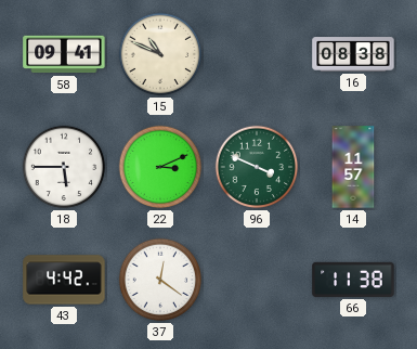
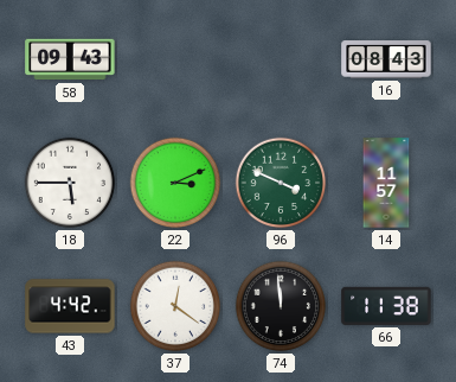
58: 09:41 -> 09:43
15: 10:49 -> none
16: 08:38 -> 08:43
74: none -> 11:59
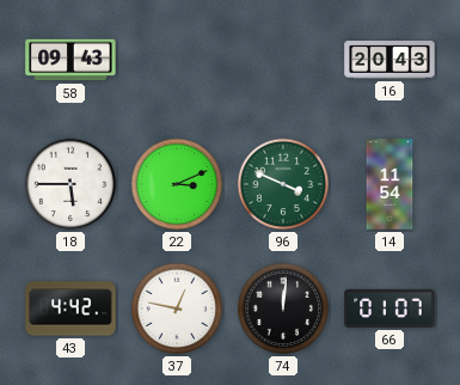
16: 08:43 -> 20:43
14: 11:57 -> 11:54
37: 12:21 -> 12:47
74: 11:59 -> 12:01
66: 11:38 -> 01:07
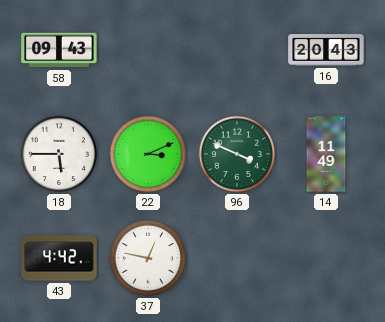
14: 11:54 -> 11:49
74: 12:01 -> none
66: 01:07 -> none
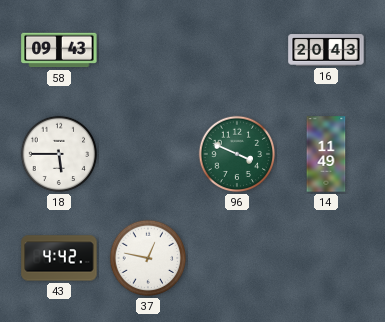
22: 3:11 -> none
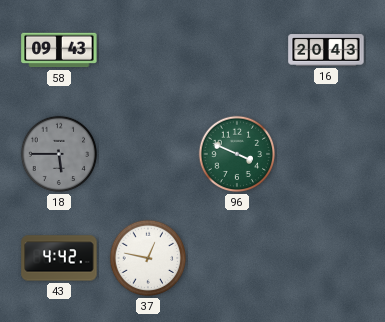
18 dial: white -> grey
14: 11:49 -> none
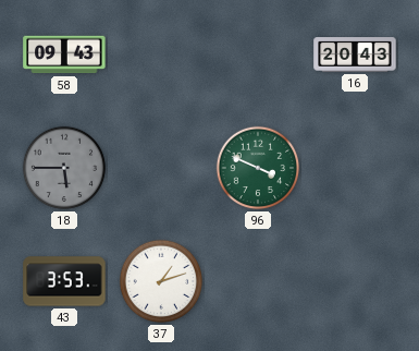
43: 4:42 -> 3:53
37: 12:47 -> 1:12
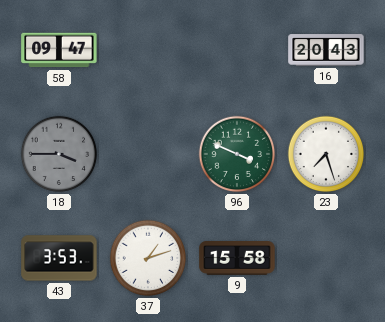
58: 09:43 -> 09:47
18: 5:45 -> 3:45
23: none -> 7:27
9: none -> 15:58
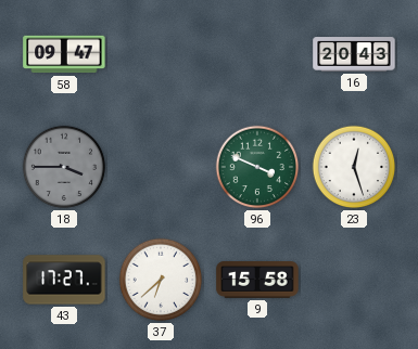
23: 7:27 -> 12:27
43: 3:53 -> 17:27
37: 1:12 -> 6:38
